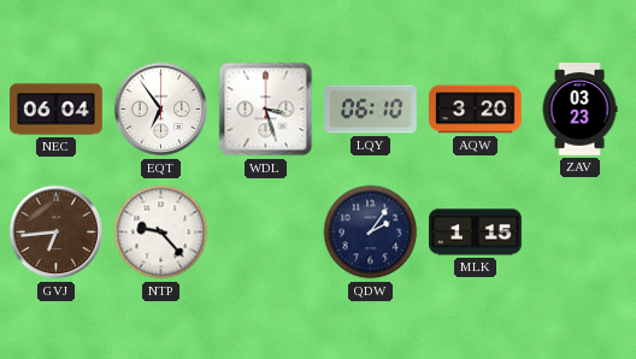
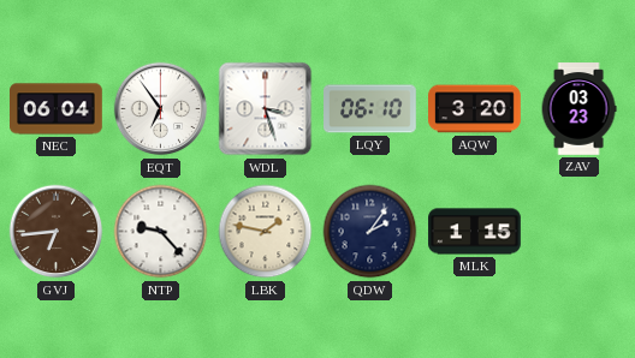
LBK: none -> 1:47
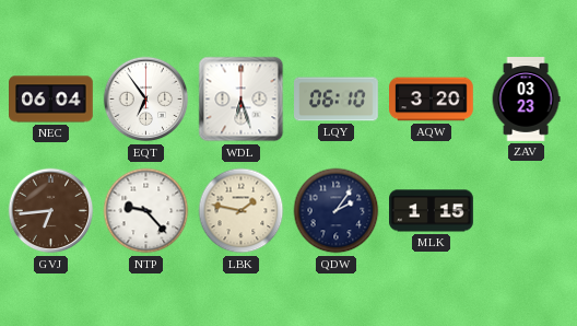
WDL: 3:27 -> 6:27
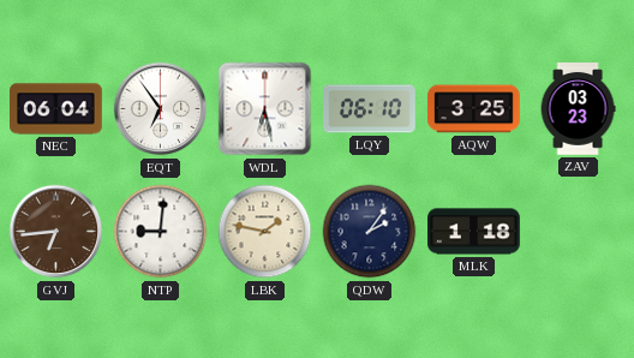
WDL: 6:27 -> 6:28
AQW: 3:20 -> 3:25
NTP: 9:23 -> 9:01
MLK: 1:15 -> 1:18
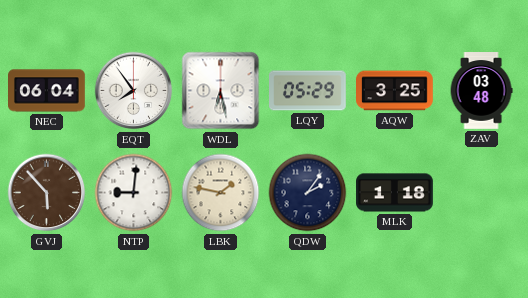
EQT: 6:54 -> 7:54
LQY: 06:10 -> 05:29
ZAV: 03:23 -> 03:48
GVJ: 6:44 -> 5:53
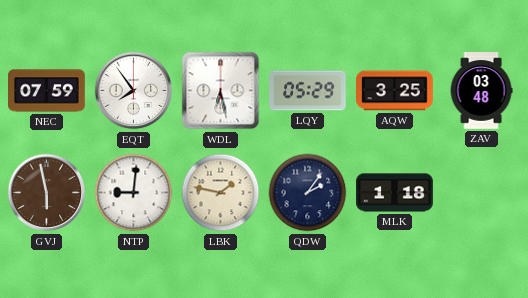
NEC: 06:04 -> 07:59
GVJ: 5:53 -> 5:58
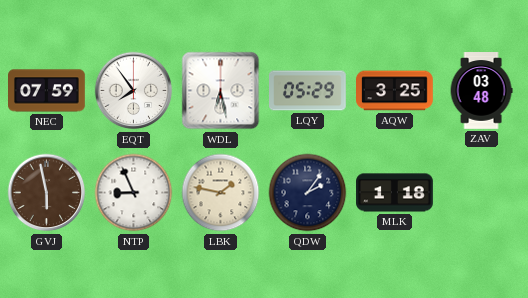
NTP: 9:01 -> 8:56
